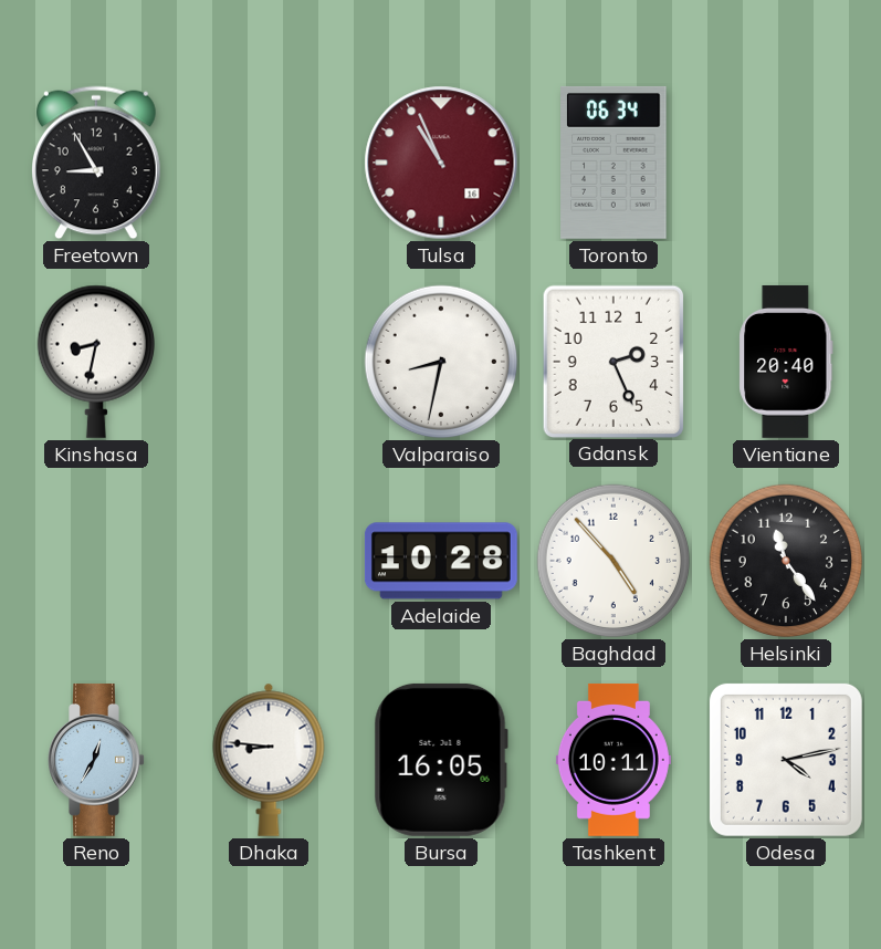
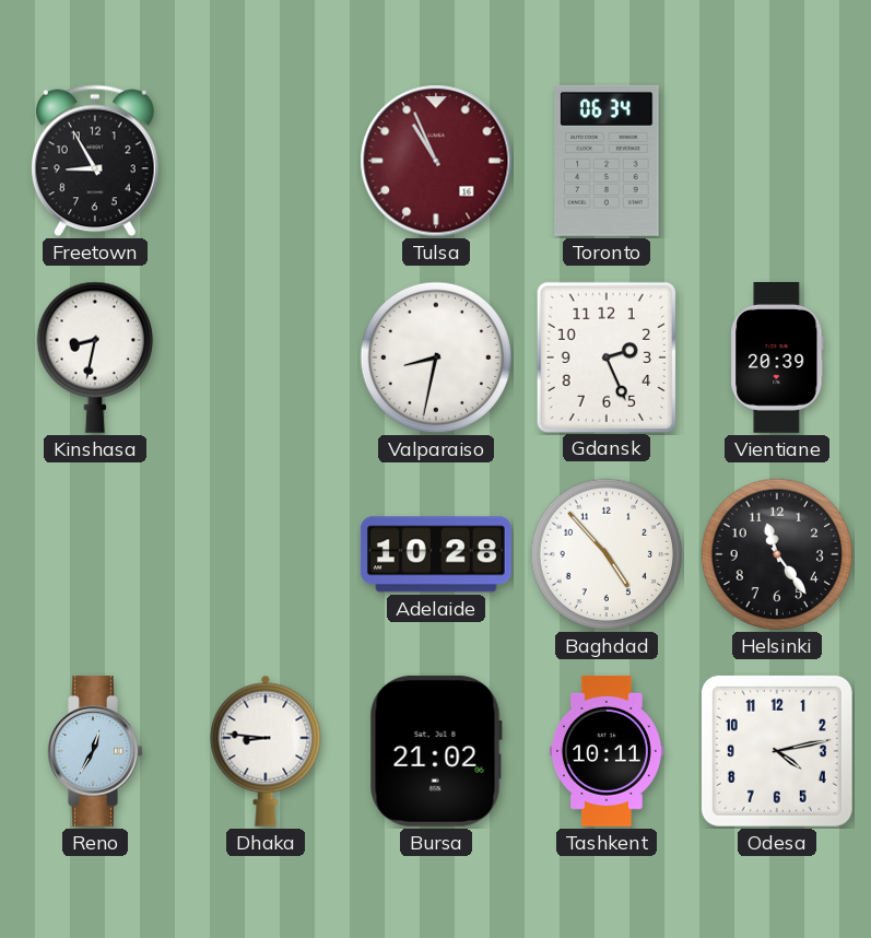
Vientiane: 20:40 -> 20:39
Bursa: 16:05 -> 21:02
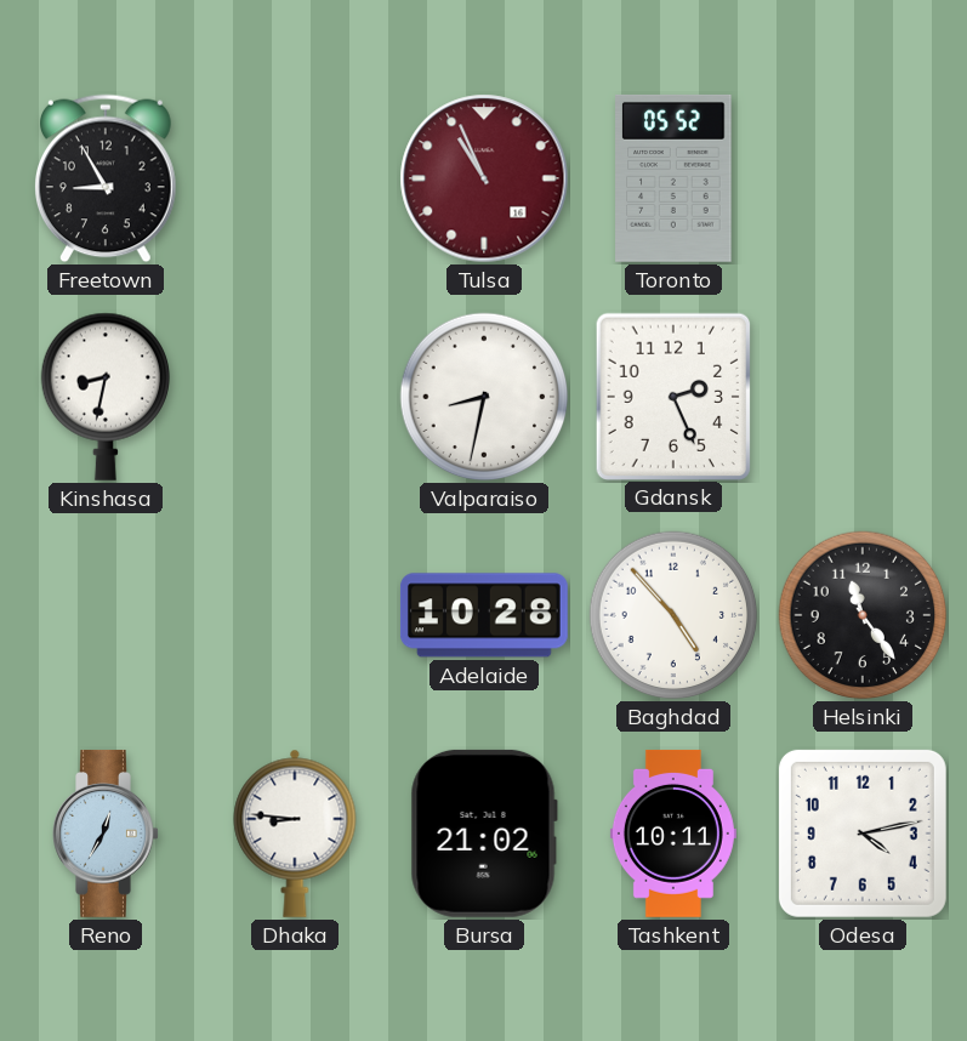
Toronto: 06:34 -> 05:52
Vientiane: 20:39 -> none
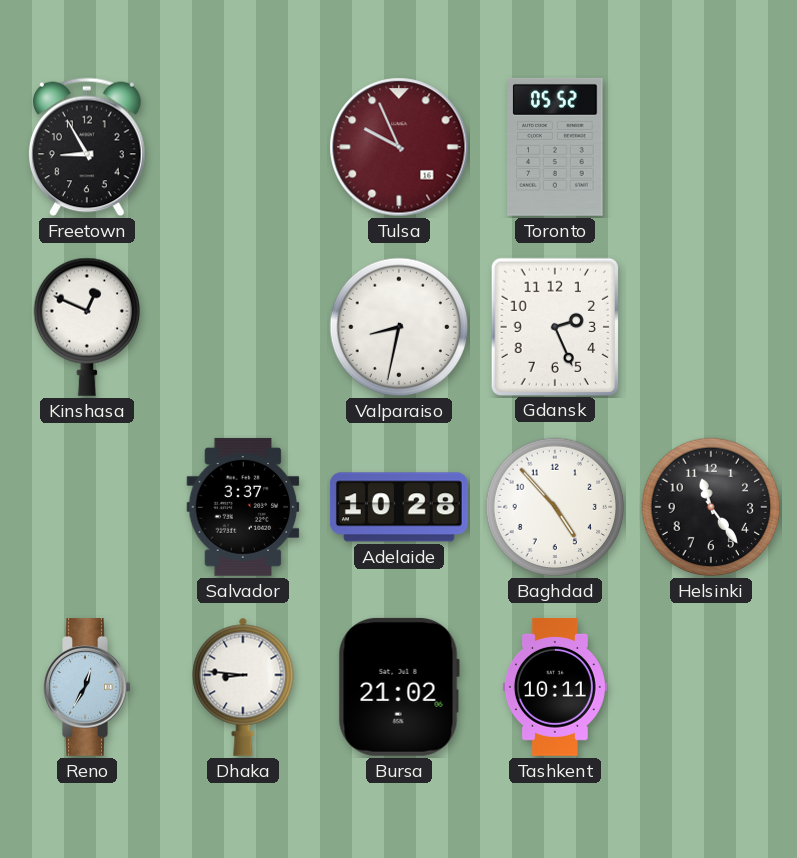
Tulsa: 10:56 -> 9:56
Kinshasa: 8:32 -> 12:49
Salvador: none -> 3:37
Odesa: 4:13 -> none
